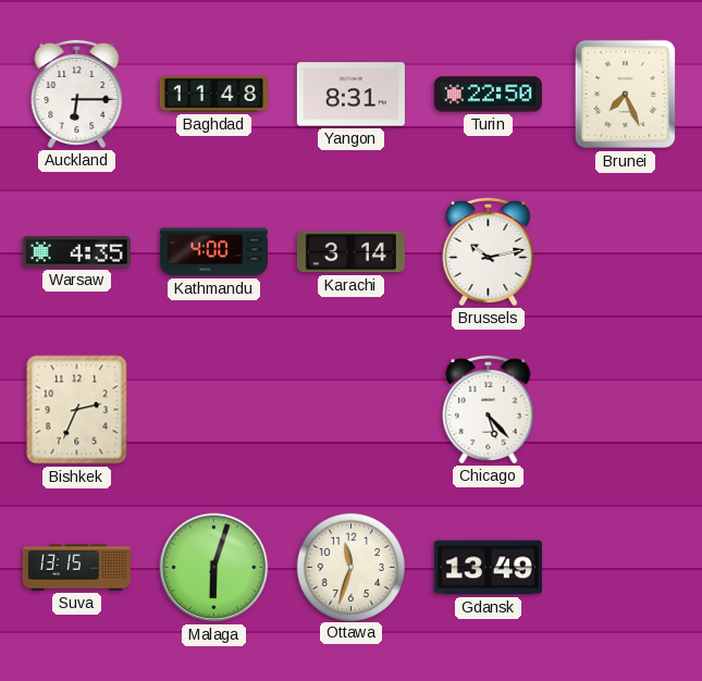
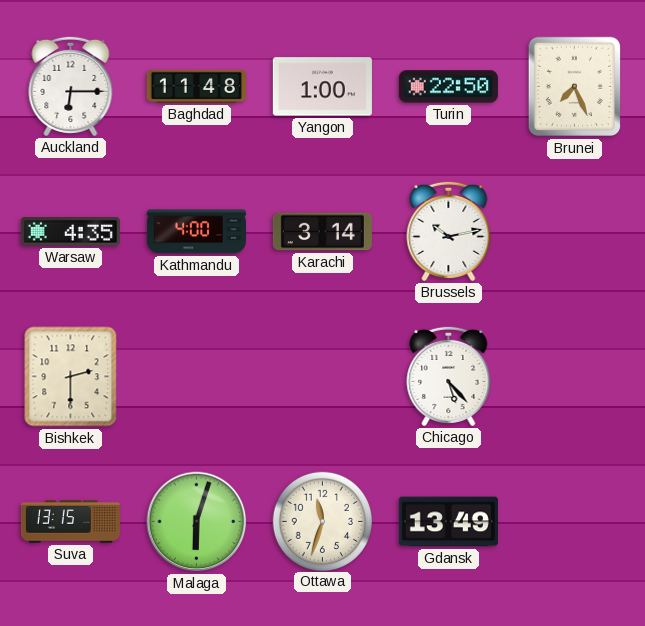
Yangon: 8:31 -> 1:00
Bishkek: 2:34 -> 2:30
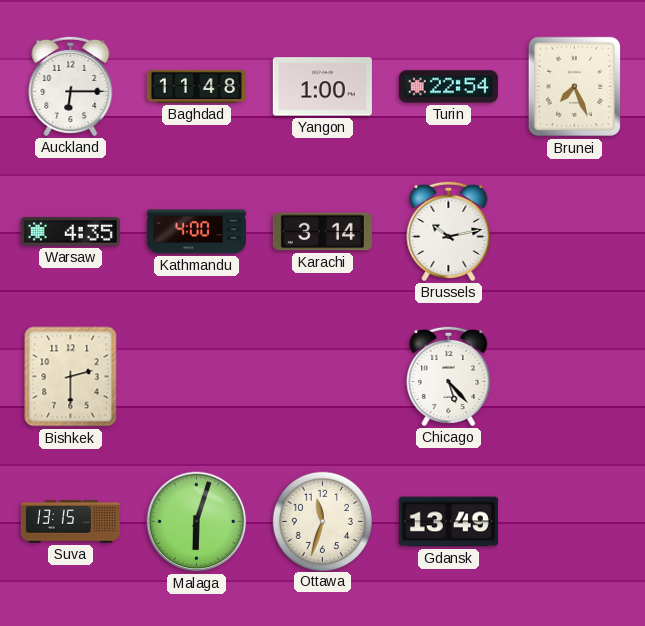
Turin: 22:50 -> 22:54
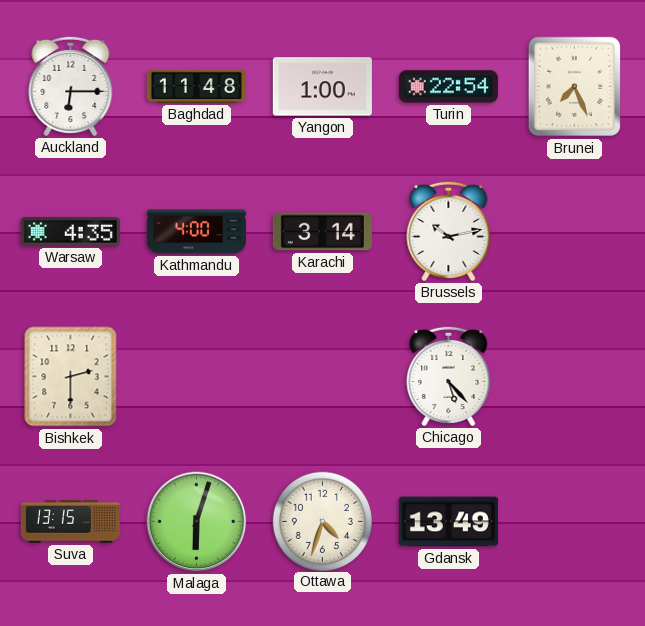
Ottawa: 11:33 -> 4:33
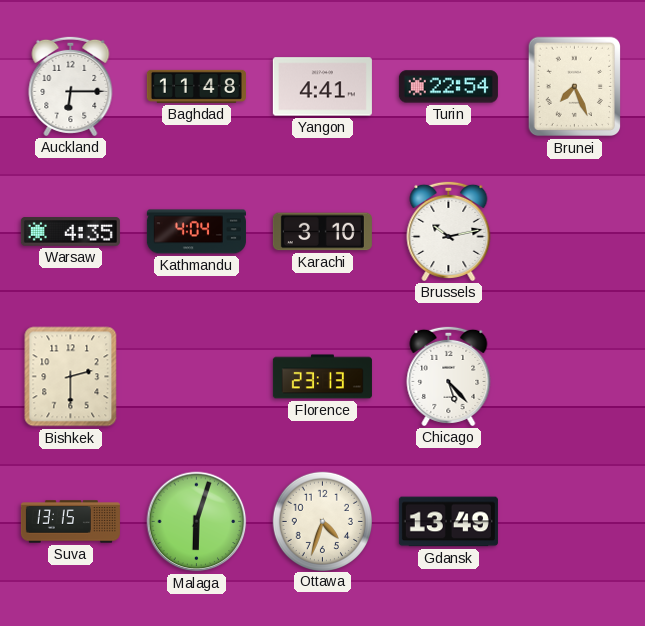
Yangon: 1:00 -> 4:41
Kathmandu: 4:00 -> 4:04
Karachi: 3:14 -> 3:10
Florence: none -> 23:13
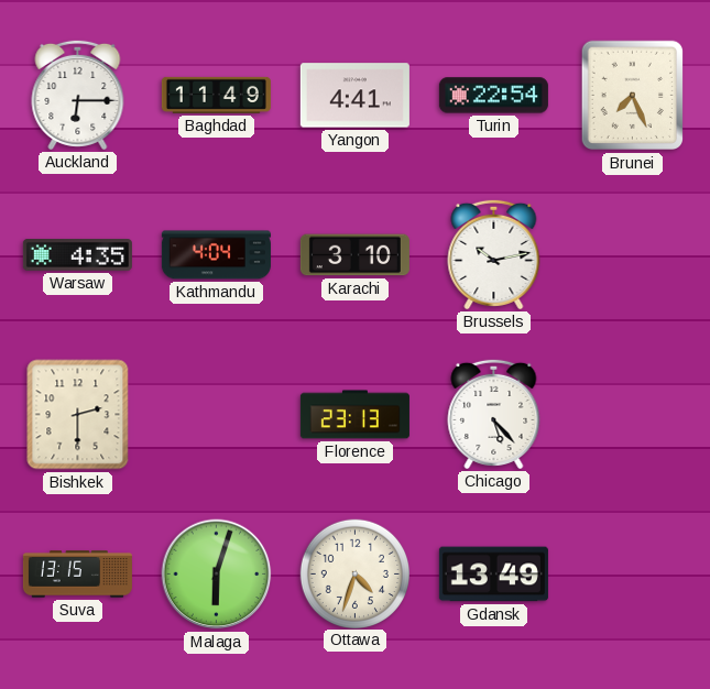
Baghdad: 11:48 -> 11:49
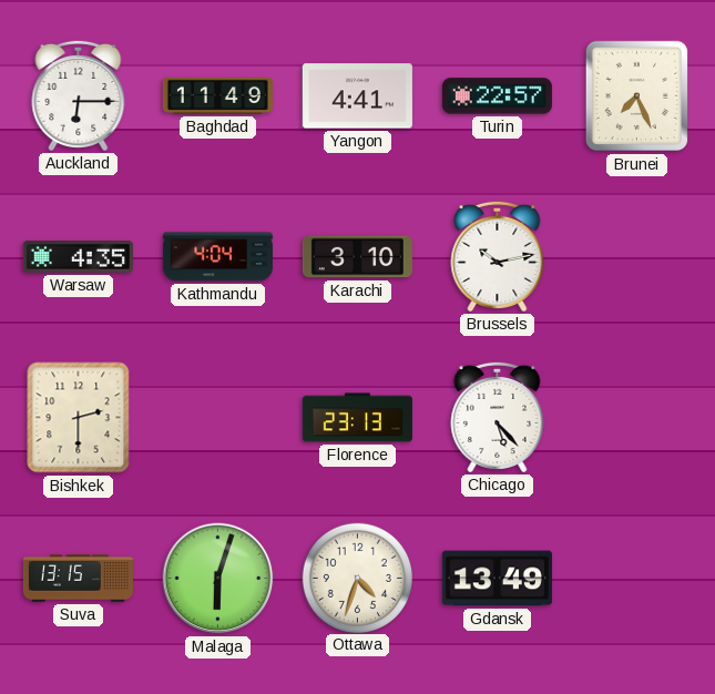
Turin: 22:54 -> 22:57
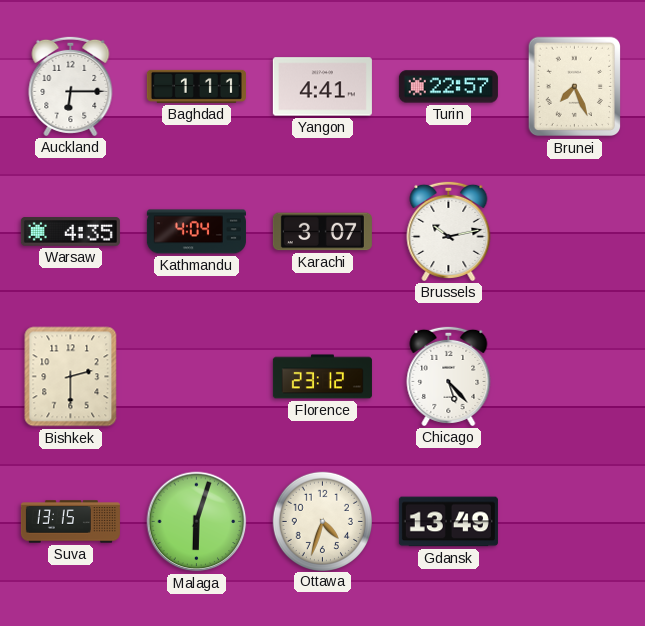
Baghdad: 11:49 -> 1:11
Karachi: 3:10 -> 3:07
Florence: 23:13 -> 23:12
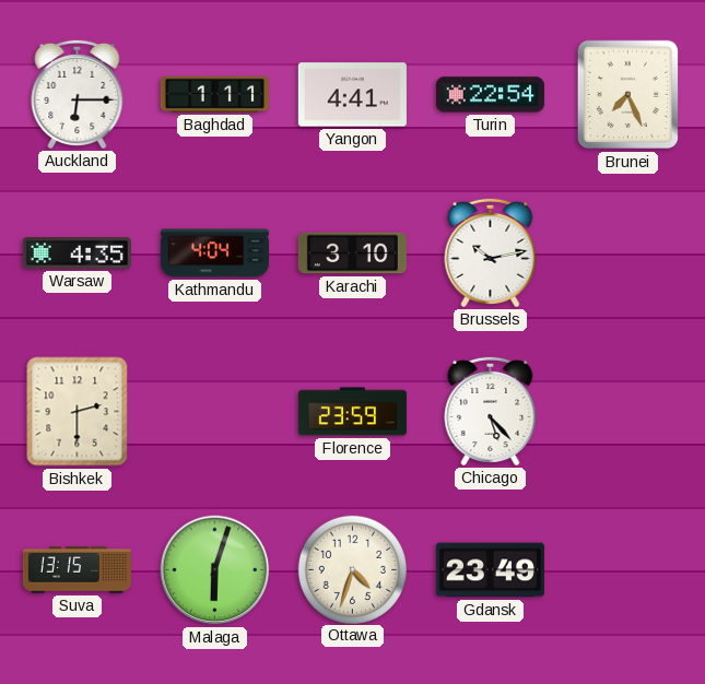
Turin: 22:57 -> 22:54
Karachi: 3:07 -> 3:10
Florence: 23:12 -> 23:59
Gdansk: 13:49 -> 23:49
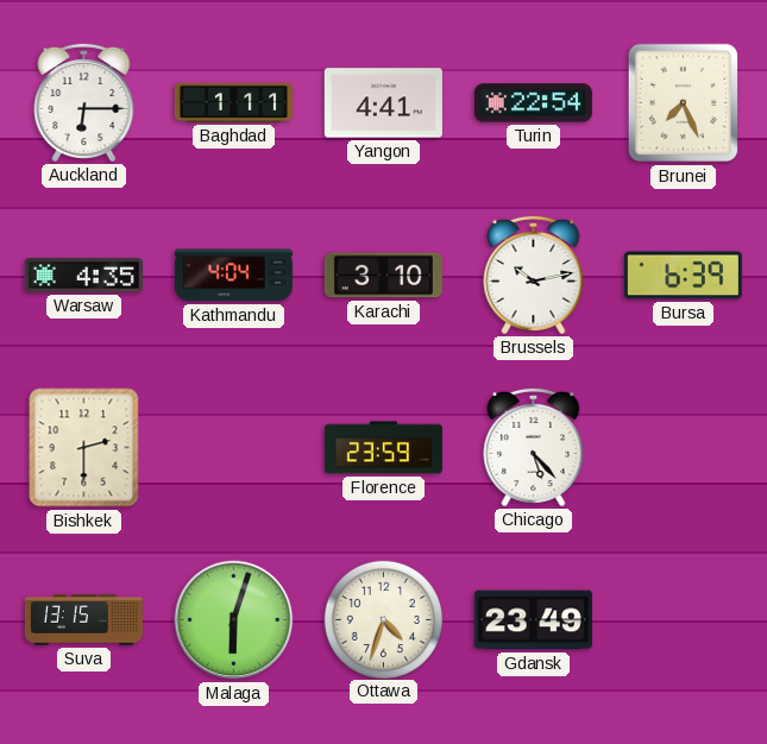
Bursa: none -> 6:39
